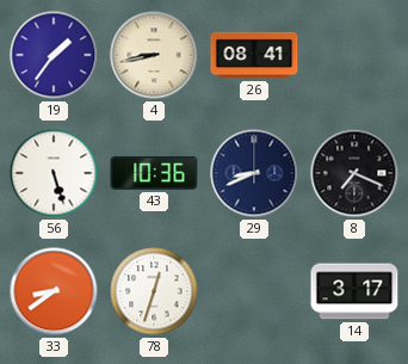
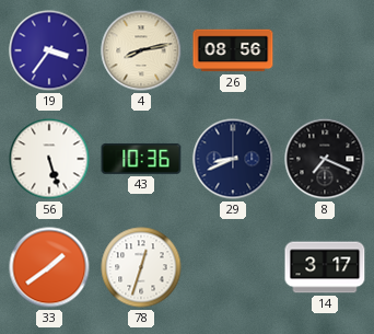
19: 1:36 -> 3:36
4: 8:43 -> 8:13
26: 08:41 -> 08:56
33: 8:39 -> 1:39
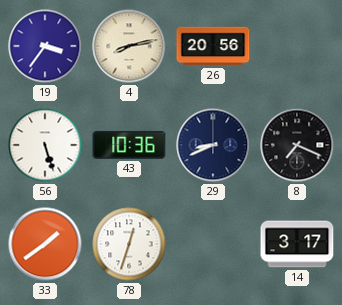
26: 08:56 -> 20:56
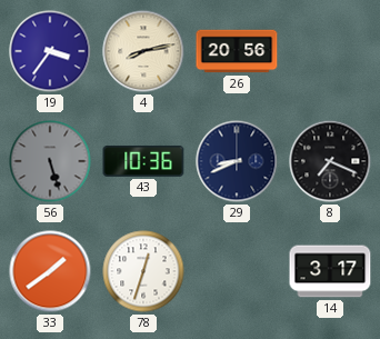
56 dial: white -> grey
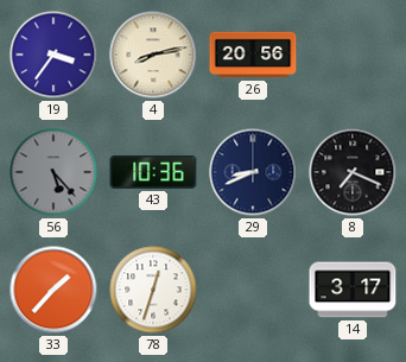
56: 5:27 -> 5:23
33: 1:39 -> 1:37
